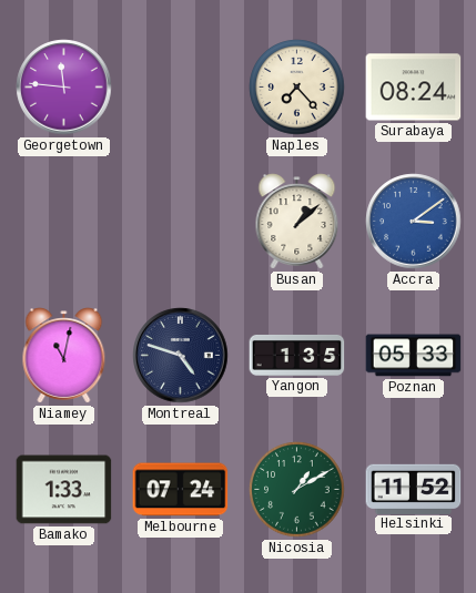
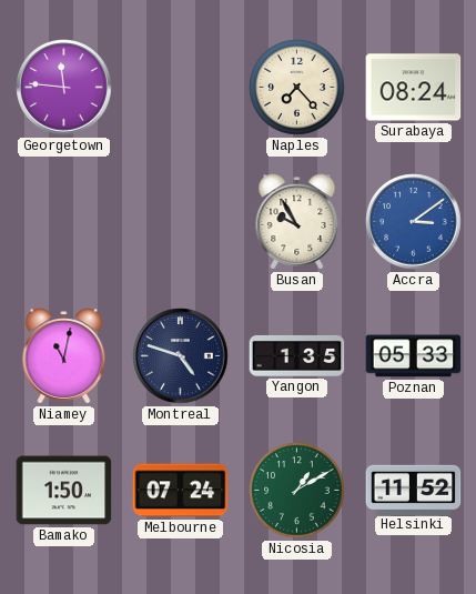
Busan: 1:08 -> 9:55
Bamako: 1:33 -> 1:50
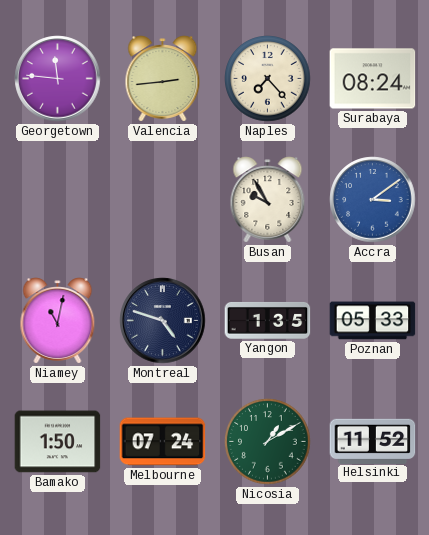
Valencia: none -> 2:44
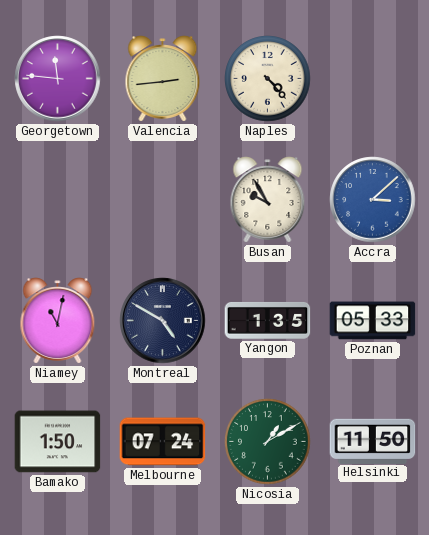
Naples: 7:23 -> 4:23
Surabaya: 08:24 -> none
Accra: 3:09 -> 3:08
Montreal: 4:48 -> 4:50
Helsinki: 11:52 -> 11:50
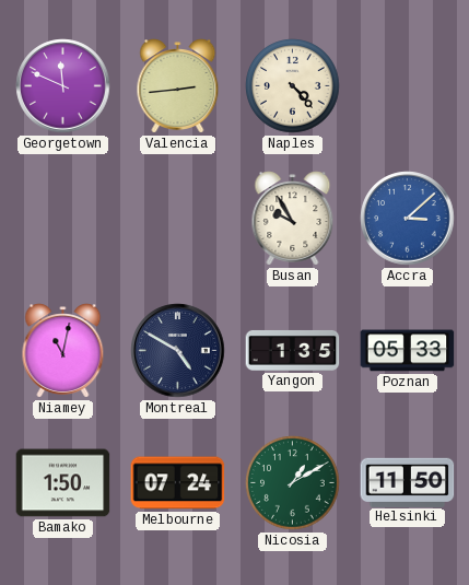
Georgetown: 11:46 -> 11:49
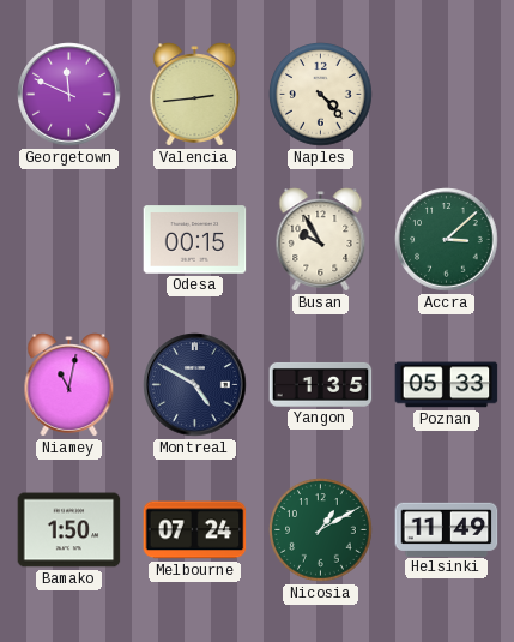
Odesa: none -> 00:15
Accra dial: blue -> green
Helsinki: 11:50 -> 11:49
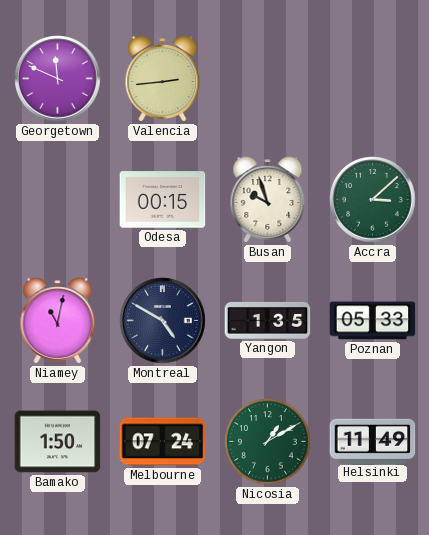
Naples: 4:23 -> none
Busan: 9:55 -> 9:57
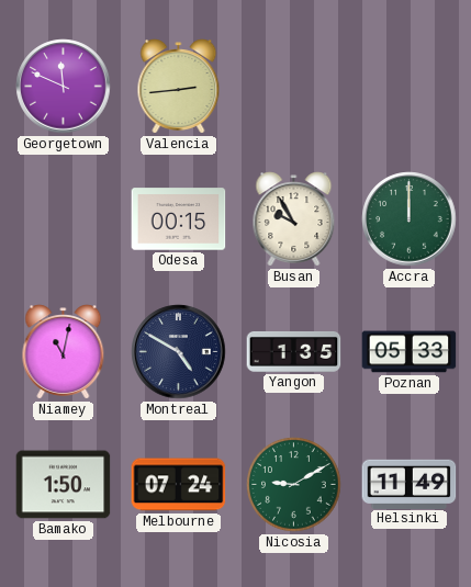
Busan: 9:57 -> 9:55
Accra: 3:08 -> 12:00
Nicosia: 1:10 -> 9:10
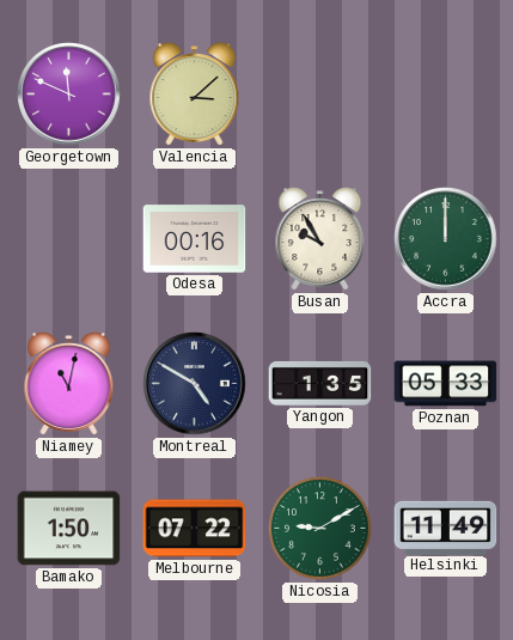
Valencia: 2:44 -> 3:08
Odesa: 00:15 -> 00:16
Melbourne: 07:24 -> 07:22
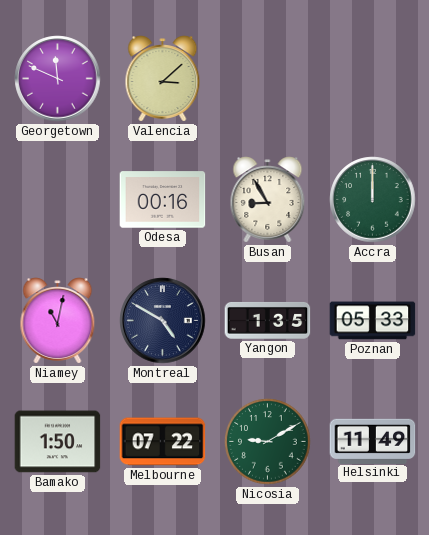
Busan: 9:55 -> 8:55
